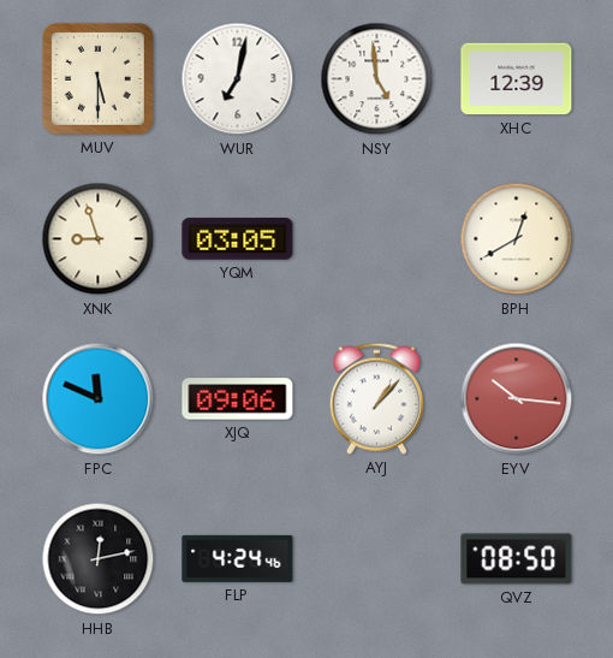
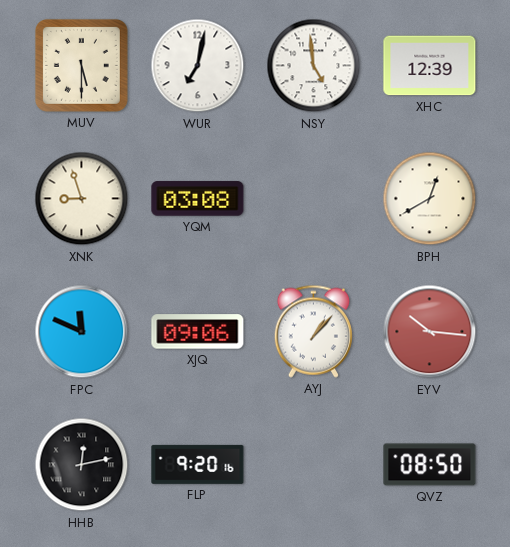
YQM: 03:05 -> 03:08
FLP: 4:24 -> 9:20
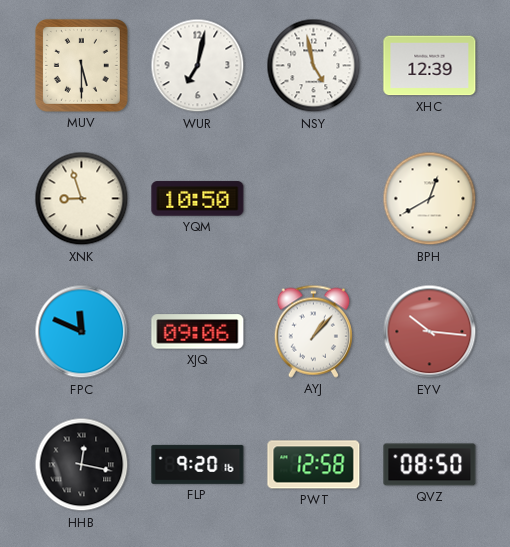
NSY: 4:59 -> 4:58
YQM: 03:08 -> 10:50
HHB: 12:13 -> 12:17
PWT: none -> 12:58
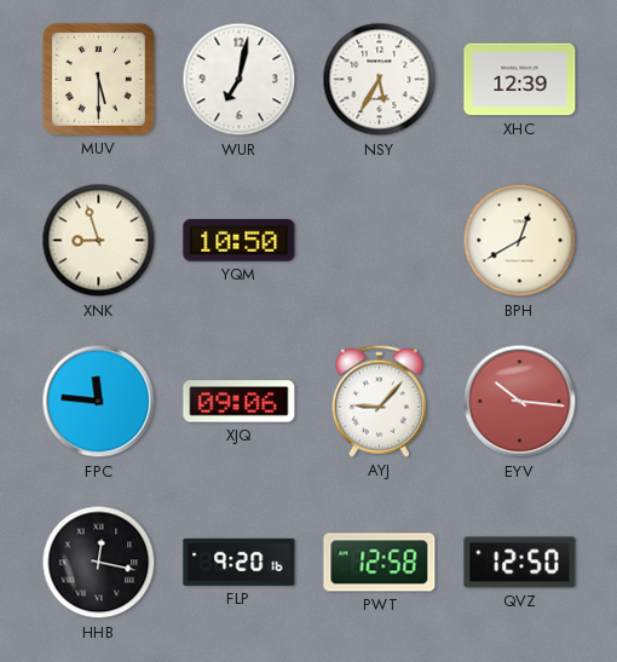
NSY: 4:58 -> 5:35
FPC: 11:49 -> 11:46
AYJ: 1:07 -> 9:07
QVZ: 08:50 -> 12:50
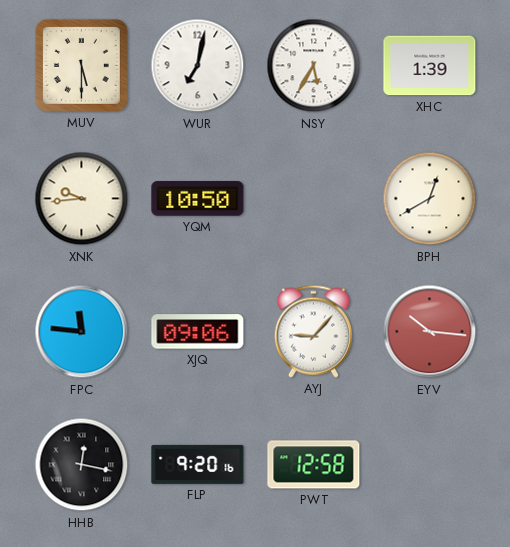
XHC: 12:39 -> 1:39
XNK: 8:57 -> 9:44
QVZ: 12:50 -> none
